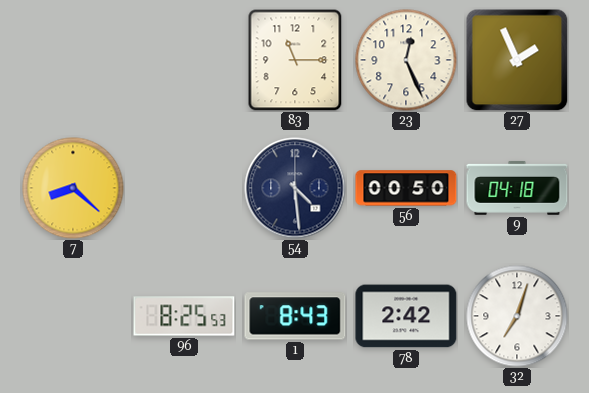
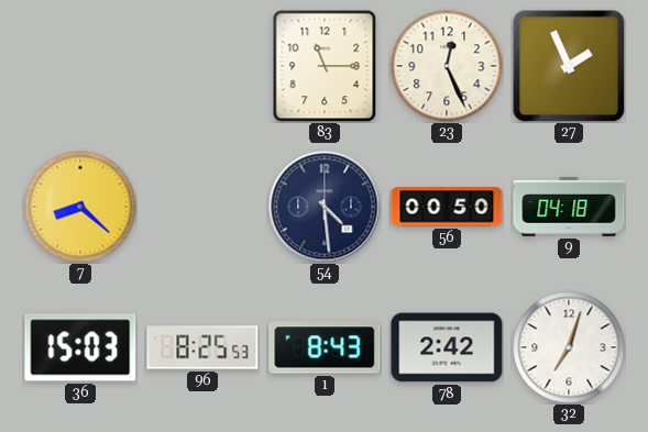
36: none -> 15:03
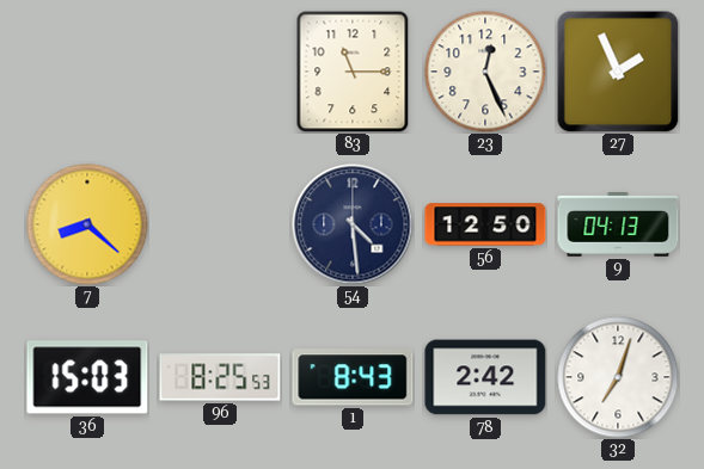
56: 00:50 -> 12:50
9: 04:18 -> 04:13
